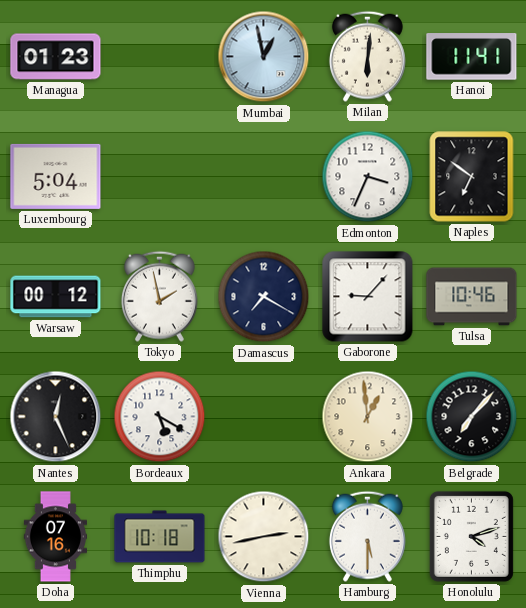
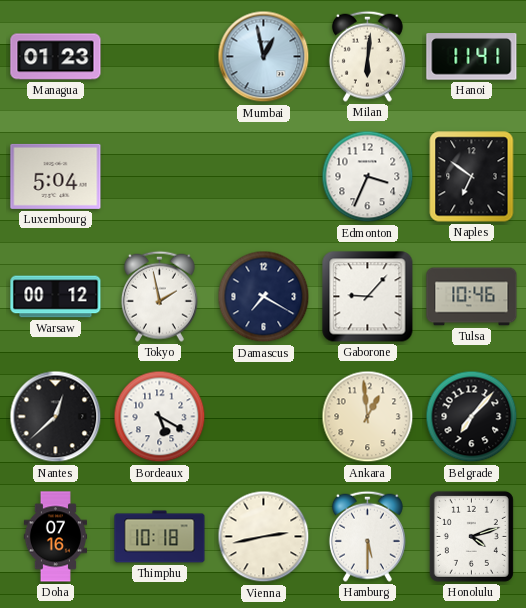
Nantes: 12:26 -> 12:38
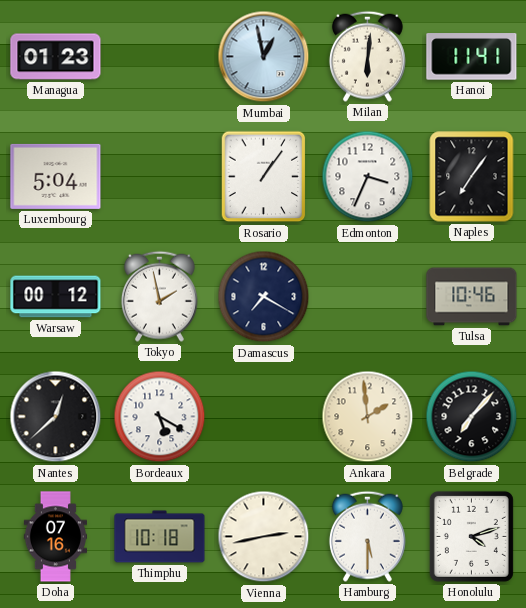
Rosario: none -> 1:06
Naples: 6:51 -> 7:06
Gaborone: 9:07 -> none
Ankara: 12:59 -> 1:59
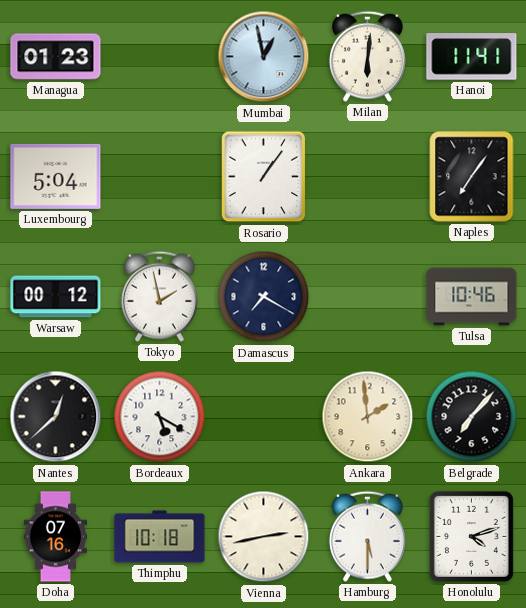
Edmonton: 3:34 -> none
